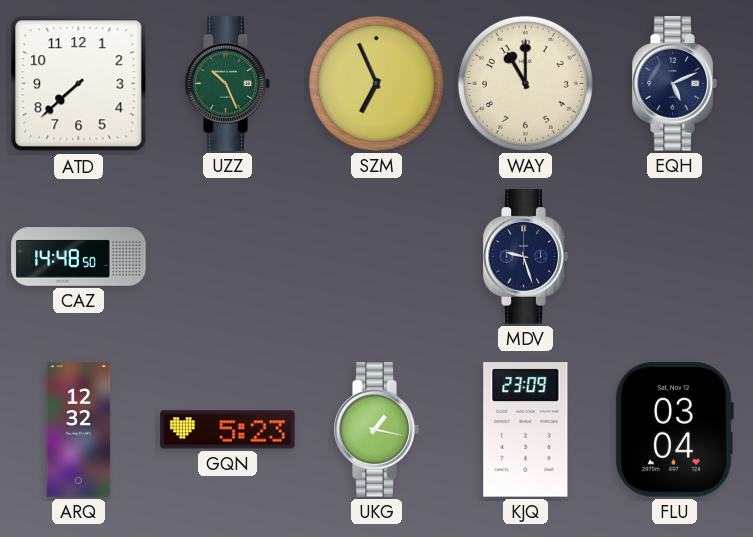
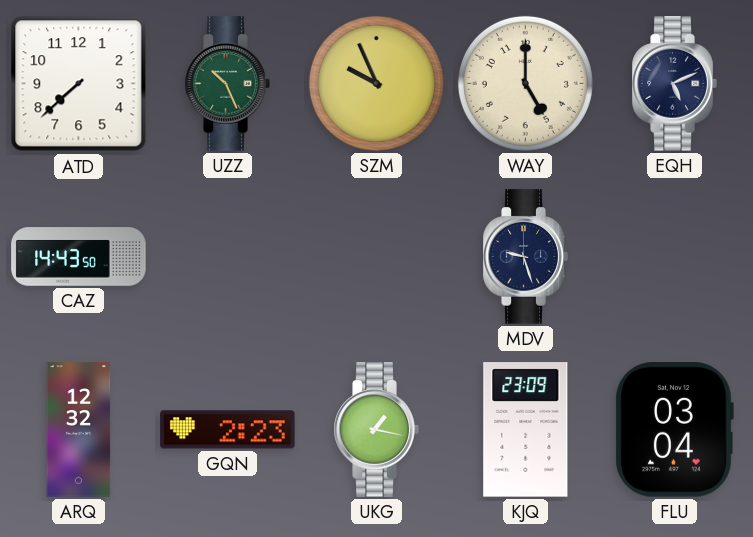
SZM: 6:56 -> 9:56
WAY: 11:00 -> 5:00
CAZ: 14:48 -> 14:43
GQN: 5:23 -> 2:23
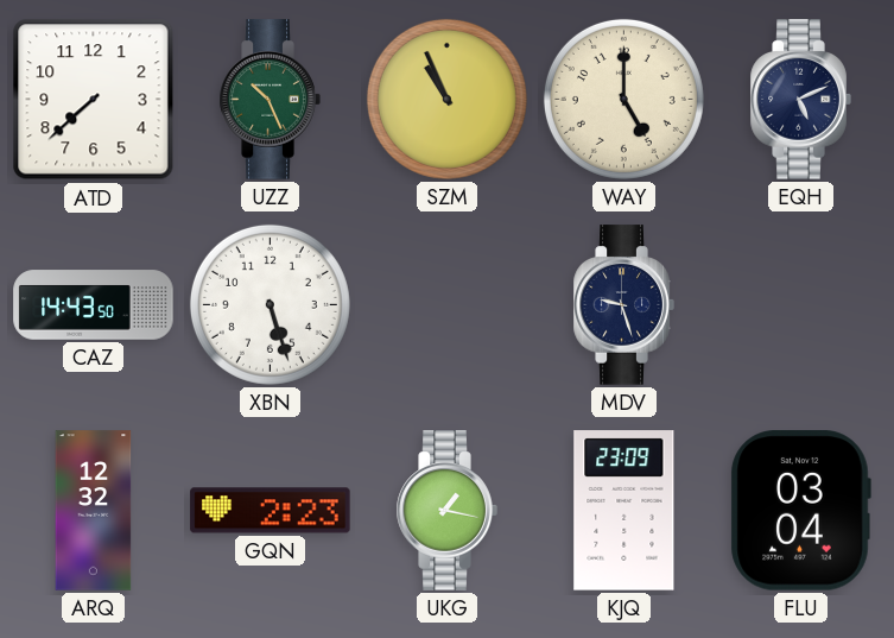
SZM: 9:56 -> 10:56
XBN: none -> 5:27
